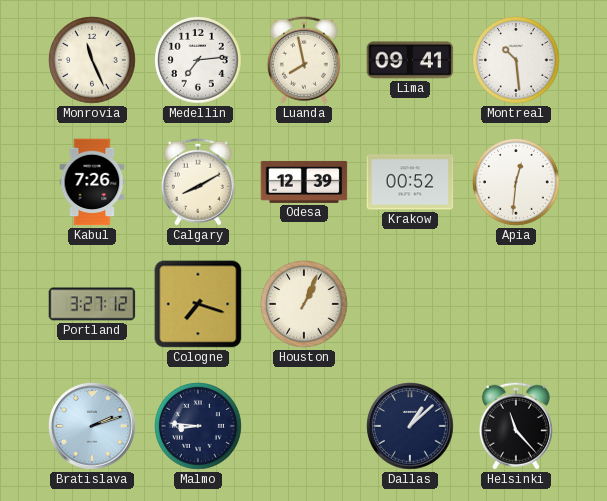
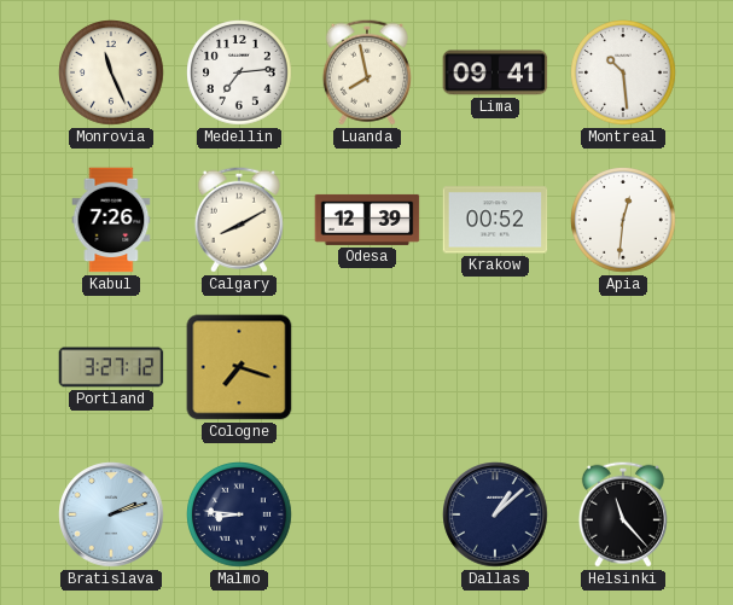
Houston: 1:04 -> none
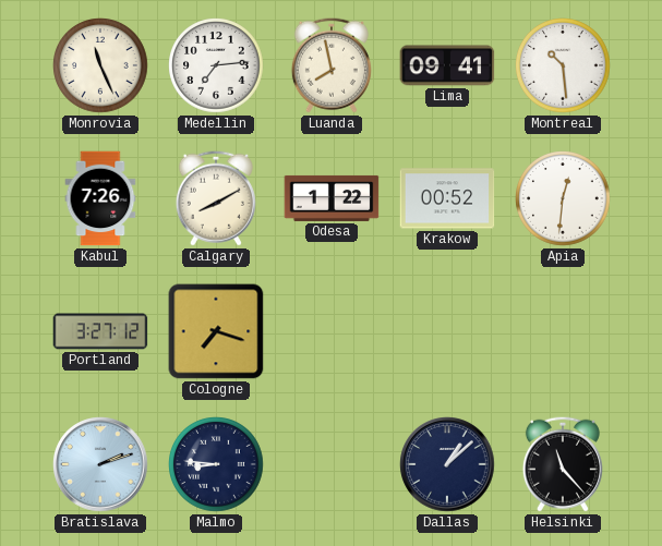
Odesa: 12:39 -> 1:22
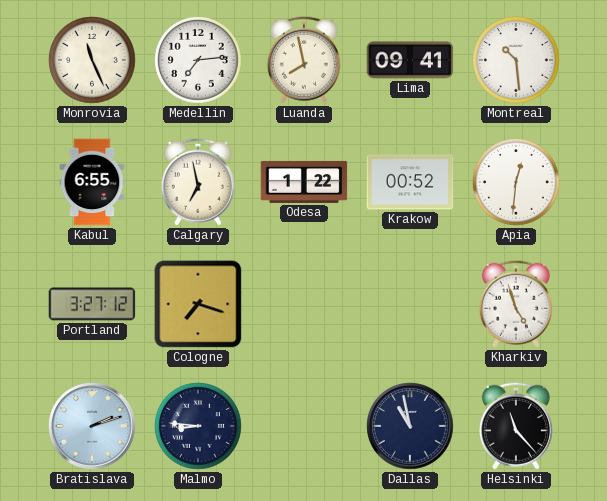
Kabul: 7:26 -> 6:55
Calgary: 8:10 -> 6:58
Kharkiv: none -> 4:57
Dallas: 1:08 -> 10:58
